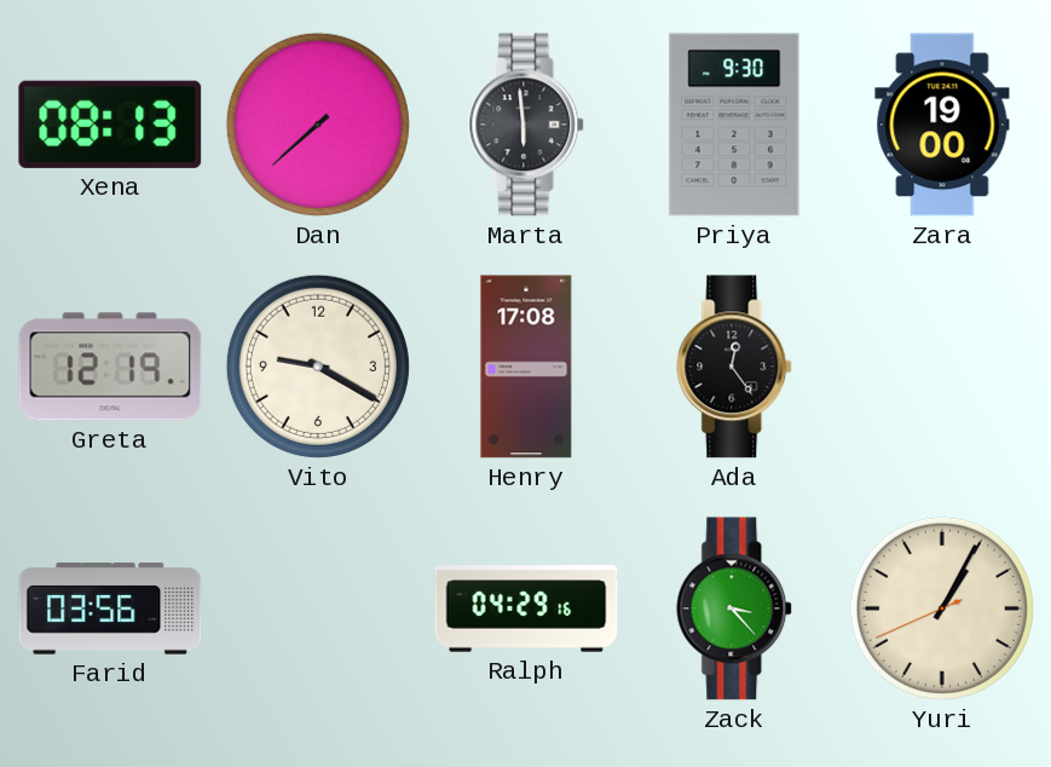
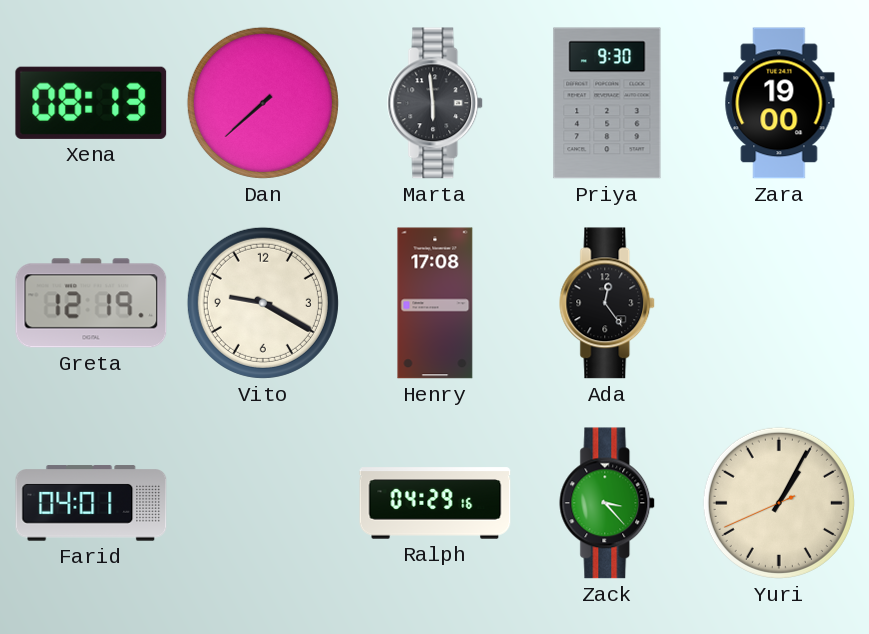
Farid: 03:56 -> 04:01
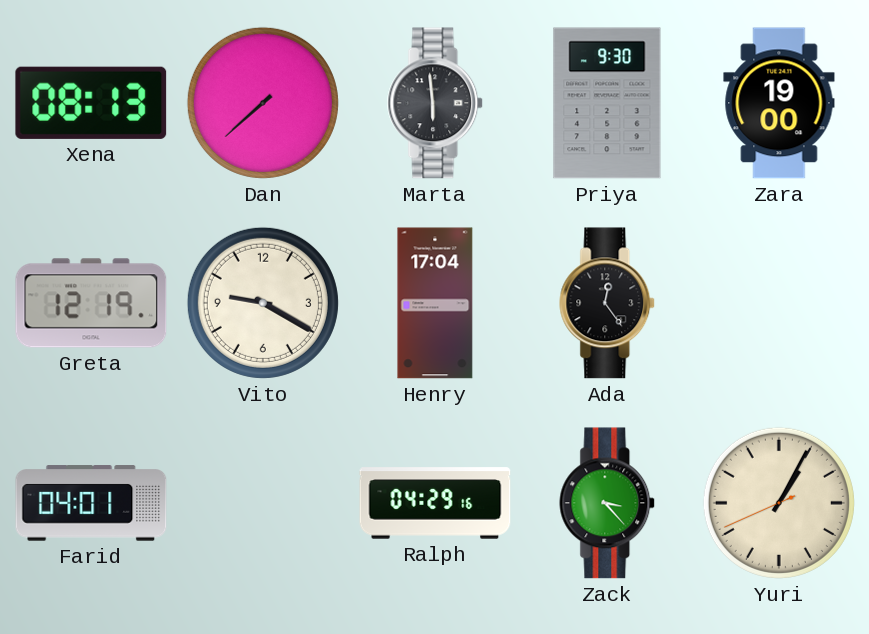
Henry: 17:08 -> 17:04
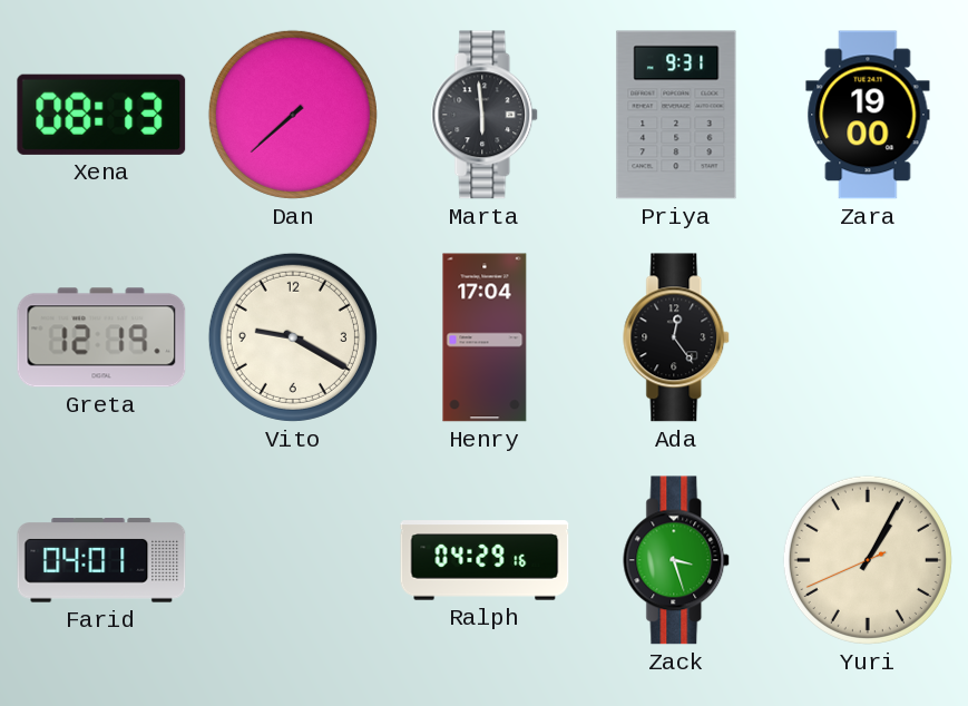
Priya: 9:30 -> 9:31
Zack: 3:23 -> 3:27
